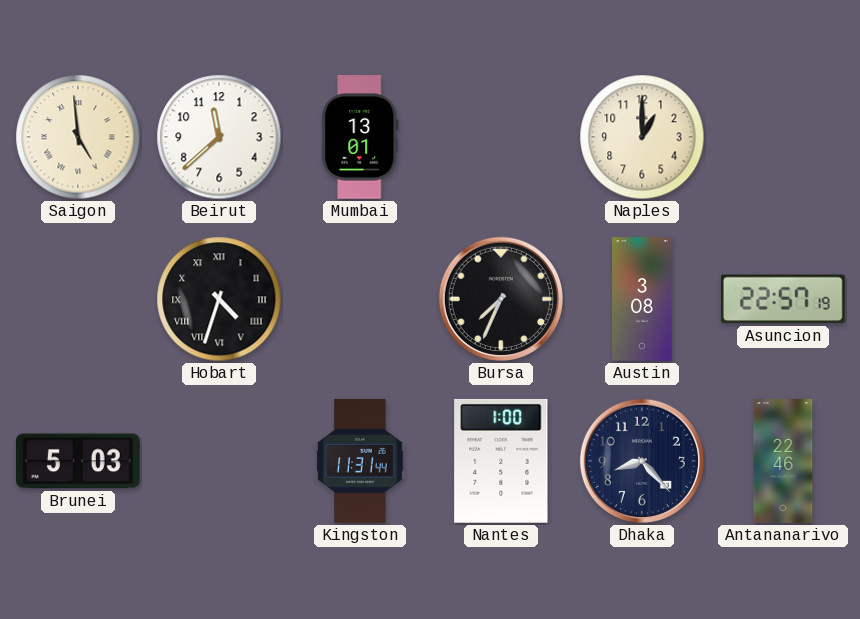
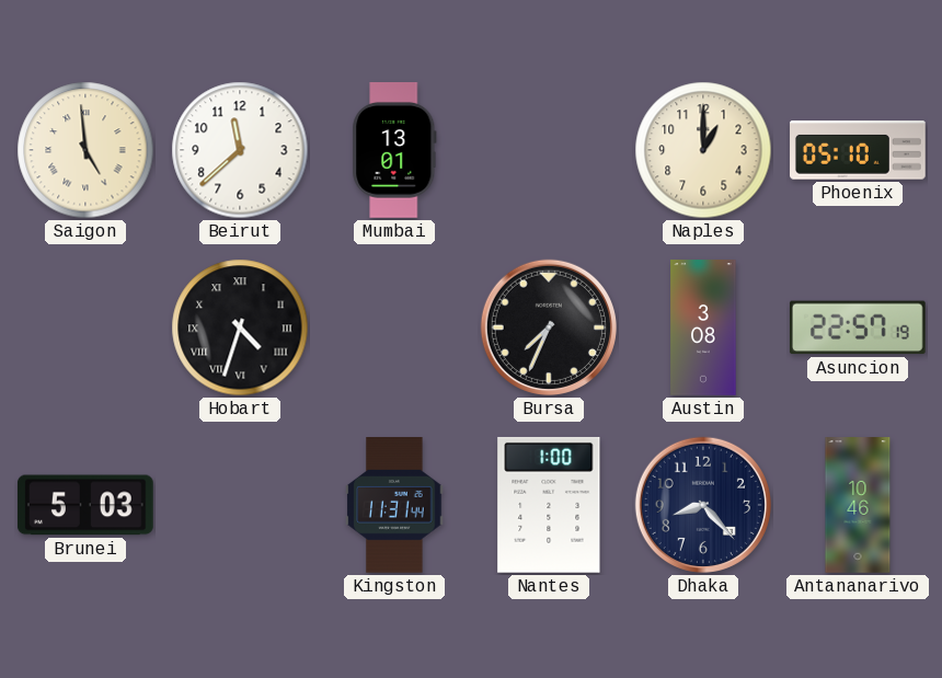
Phoenix: none -> 05:10
Antananarivo: 22:46 -> 10:46
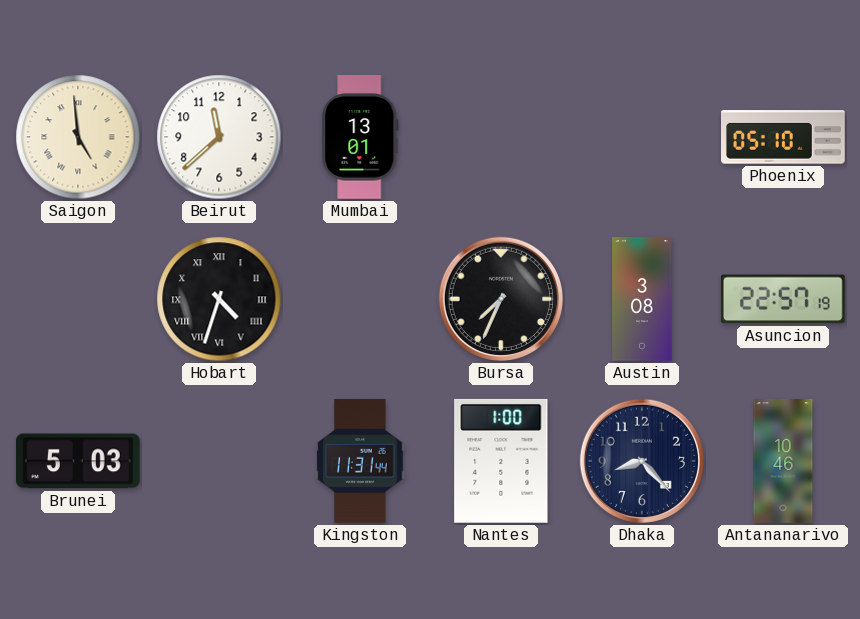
Naples: 1:00 -> none
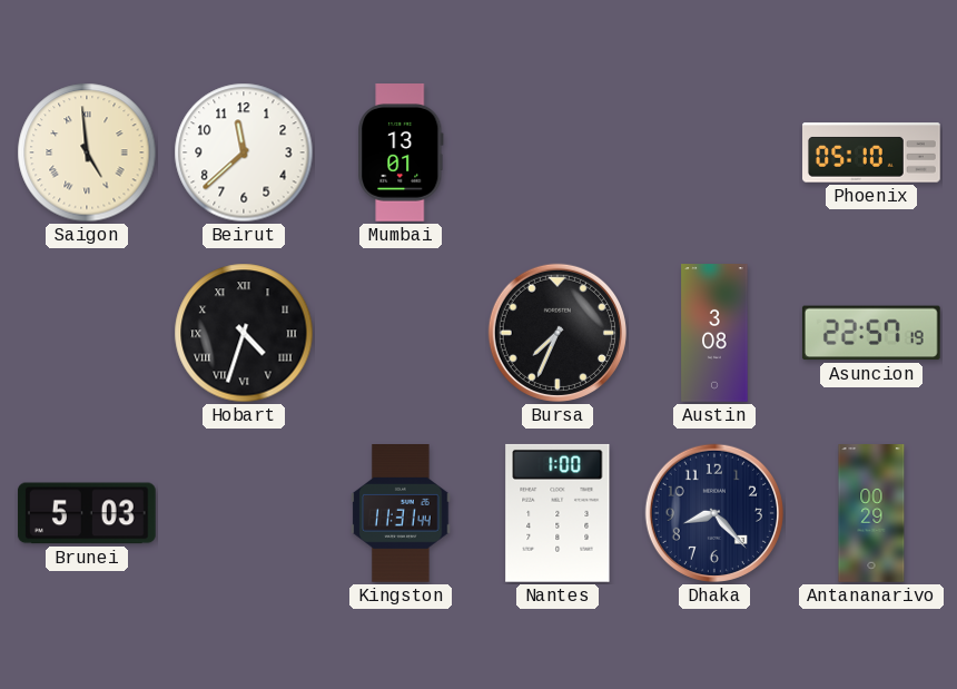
Antananarivo: 10:46 -> 00:29
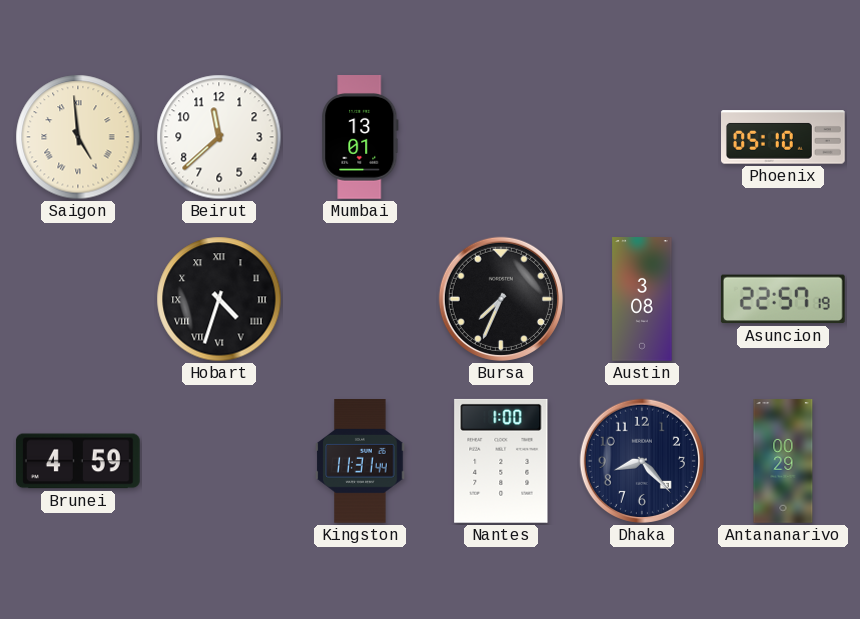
Brunei: 5:03 -> 4:59
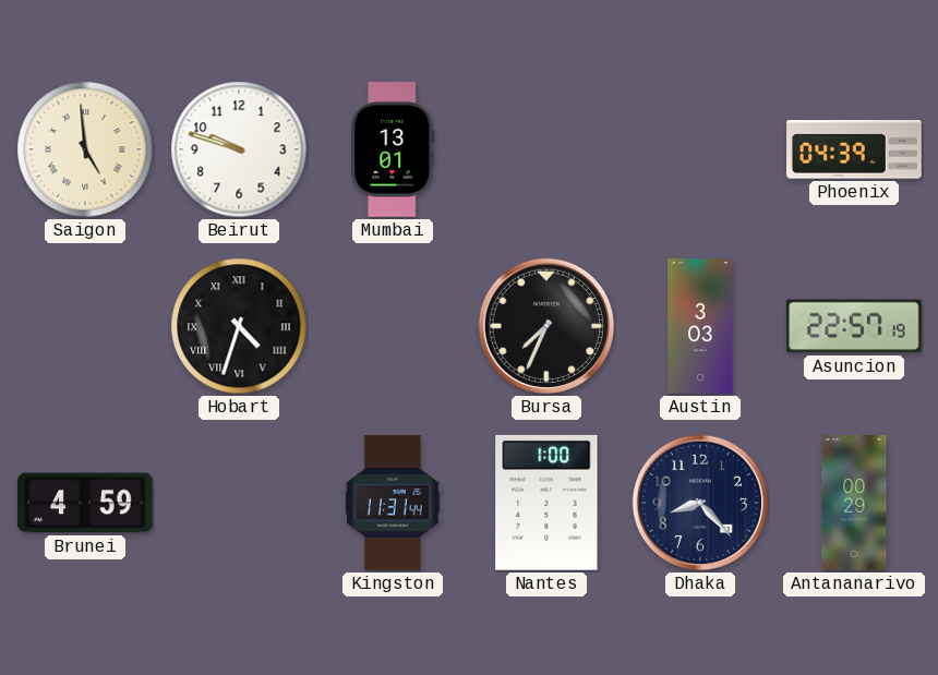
Beirut: 11:38 -> 9:48
Phoenix: 05:10 -> 04:39
Austin: 3:08 -> 3:03
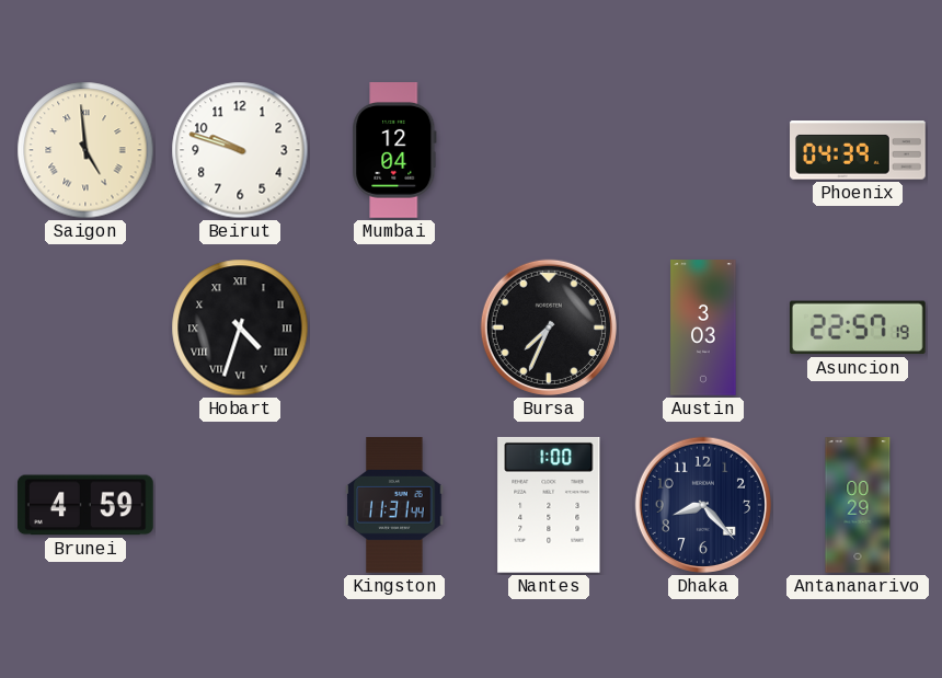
Mumbai: 13:01 -> 12:04
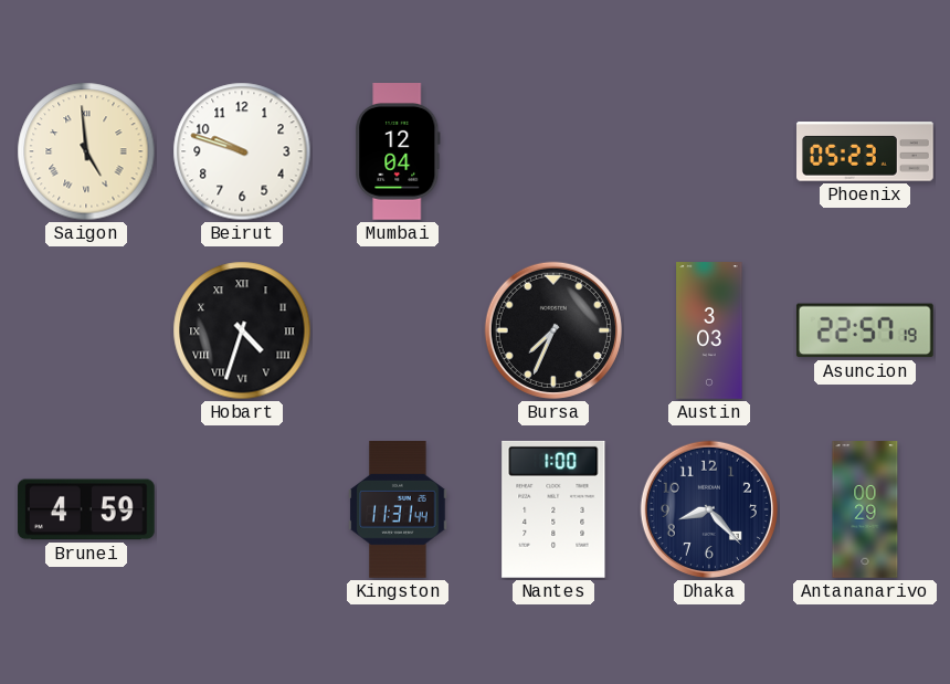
Phoenix: 04:39 -> 05:23
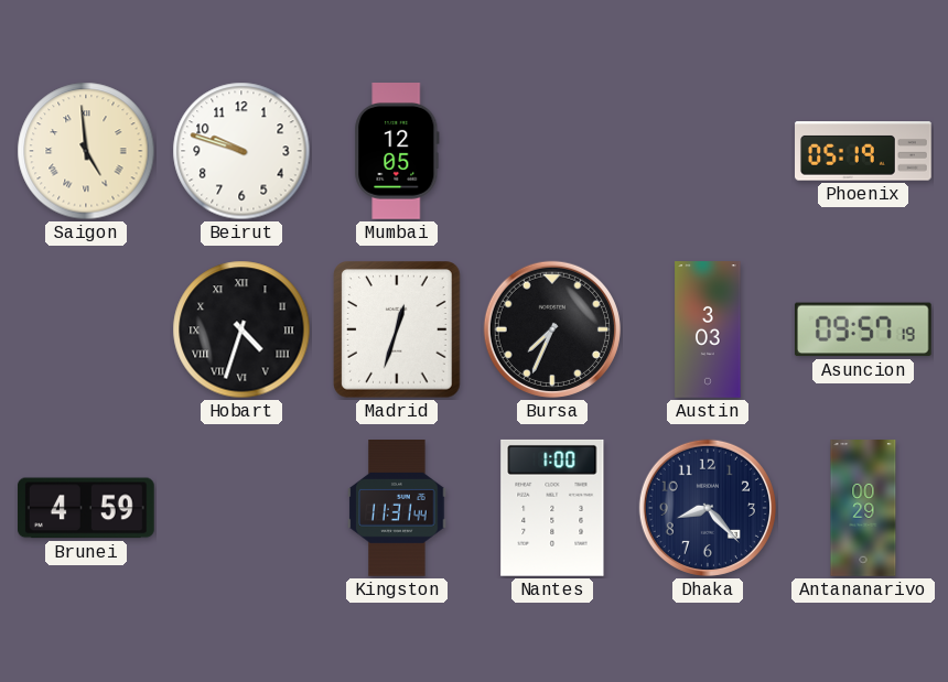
Mumbai: 12:04 -> 12:05
Phoenix: 05:23 -> 05:19
Madrid: none -> 12:33
Asuncion: 22:57 -> 09:57
